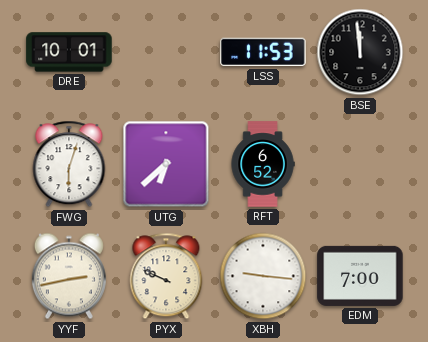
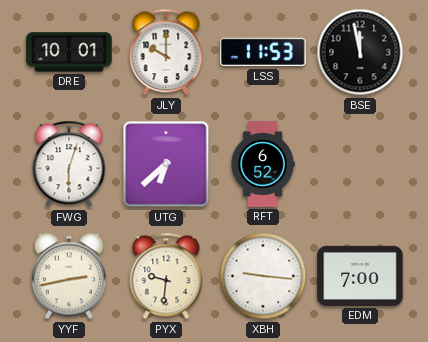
JLY: none -> 10:00
BSE: 11:59 -> 11:58
PYX: 9:49 -> 9:31
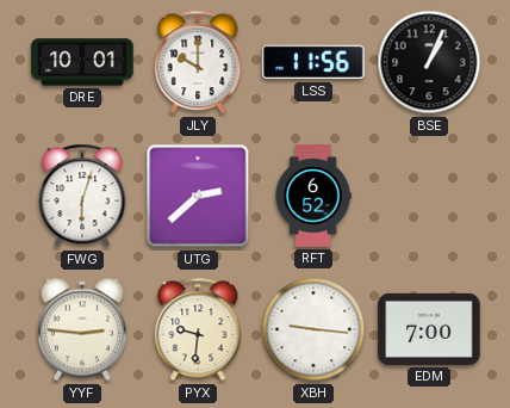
LSS: 11:53 -> 11:56
BSE: 11:58 -> 1:04
UTG: 6:38 -> 2:38
YYF: 2:43 -> 2:46
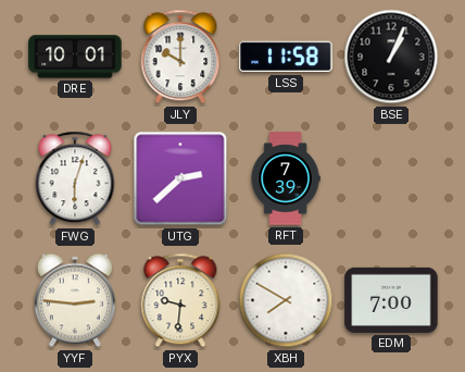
LSS: 11:56 -> 11:58
RFT: 6:52 -> 7:39
XBH: 9:16 -> 7:50
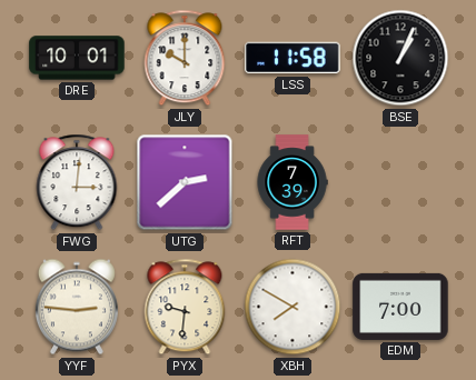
FWG: 6:03 -> 3:01
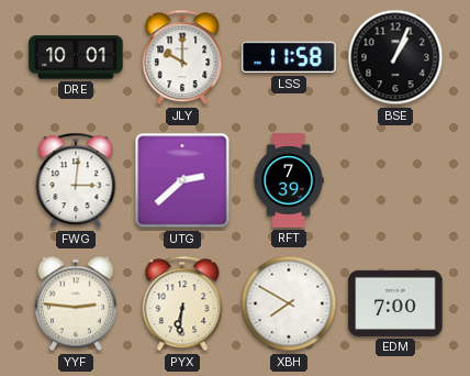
PYX: 9:31 -> 6:31
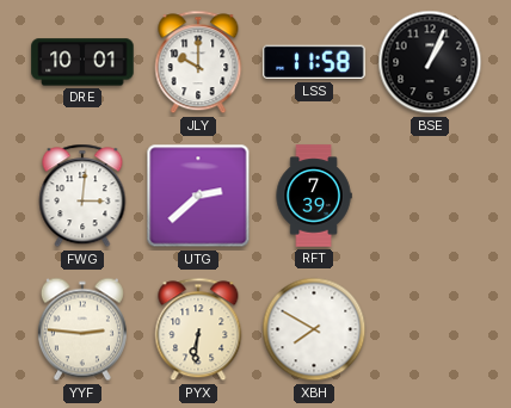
EDM: 7:00 -> none
